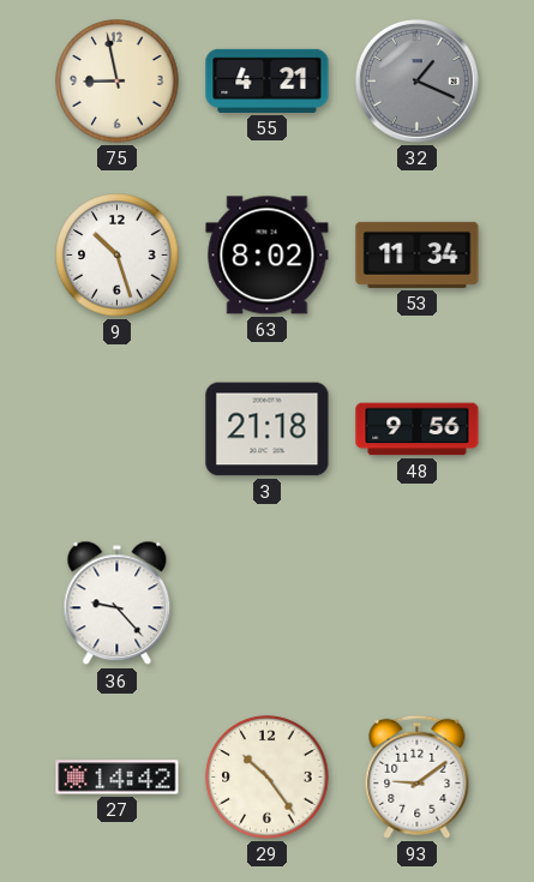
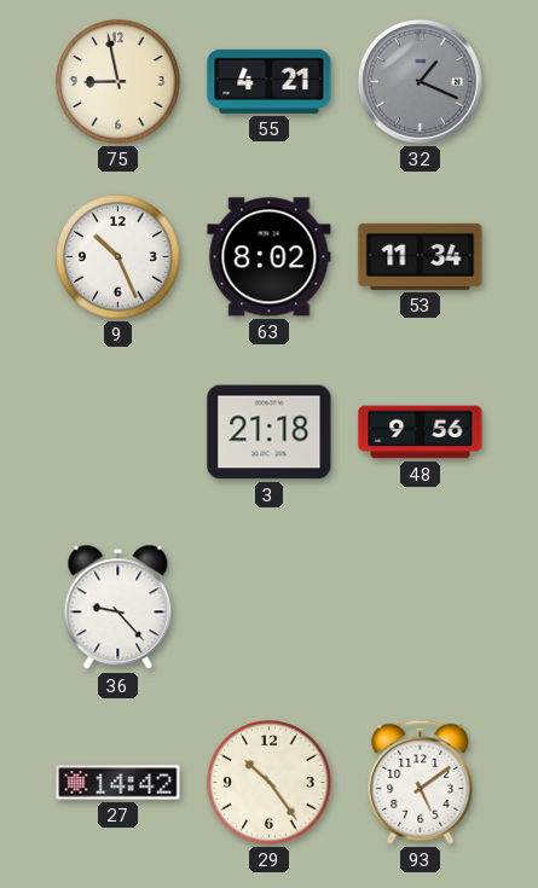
9: 10:27 -> 10:26
93: 9:09 -> 5:09
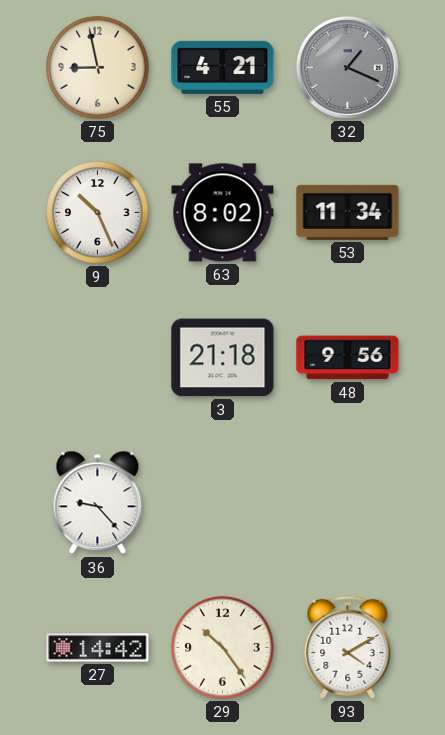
93: 5:09 -> 4:10
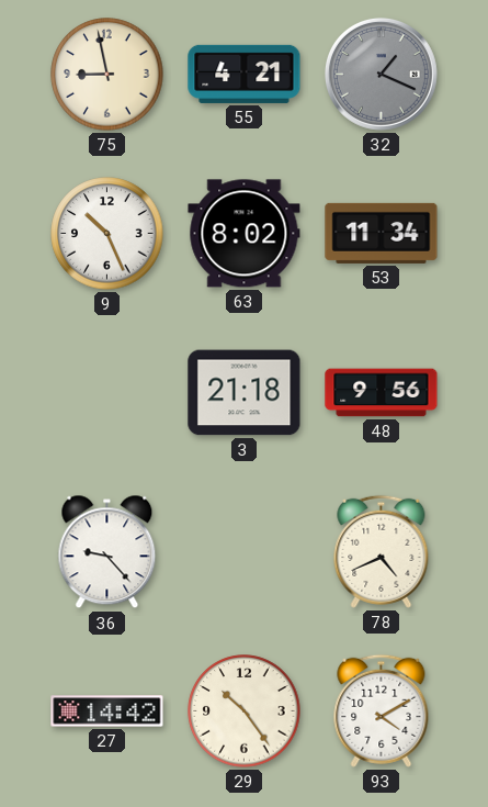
78: none -> 4:41
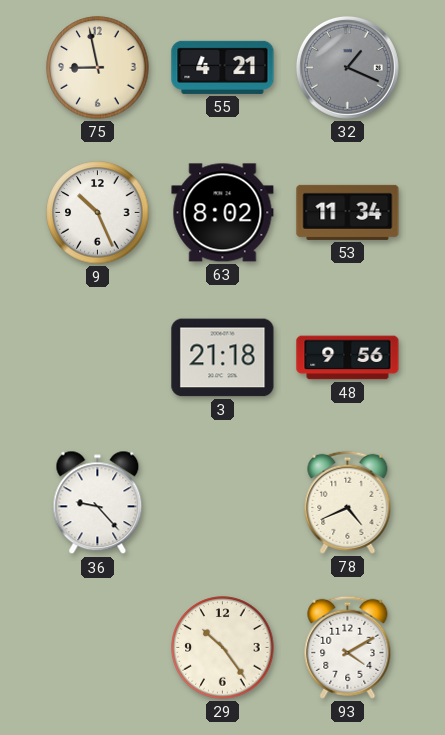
27: 14:42 -> none
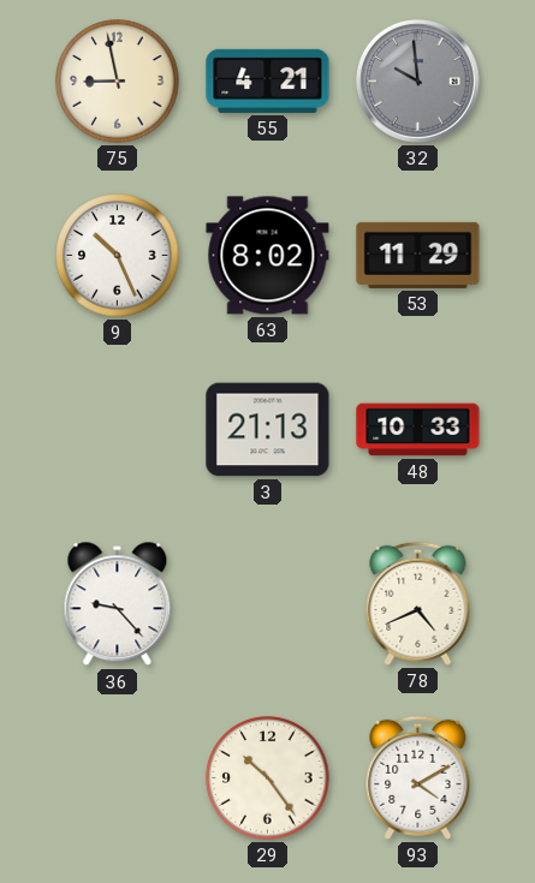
32: 1:19 -> 9:59
53: 11:34 -> 11:29
3: 21:18 -> 21:13
48: 9:56 -> 10:33
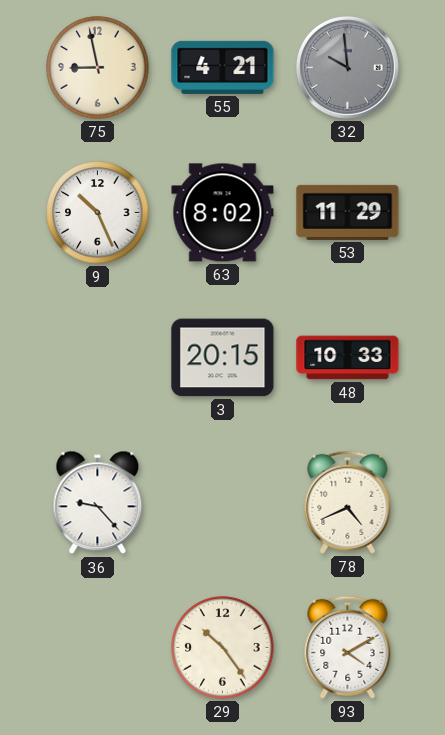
3: 21:13 -> 20:15
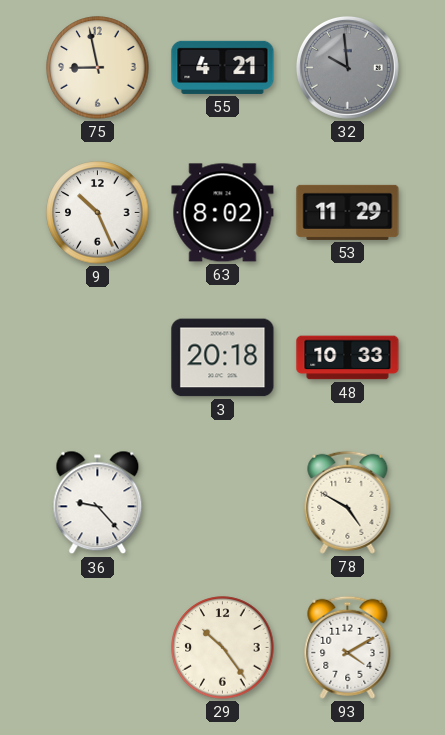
3: 20:15 -> 20:18
78: 4:41 -> 4:50
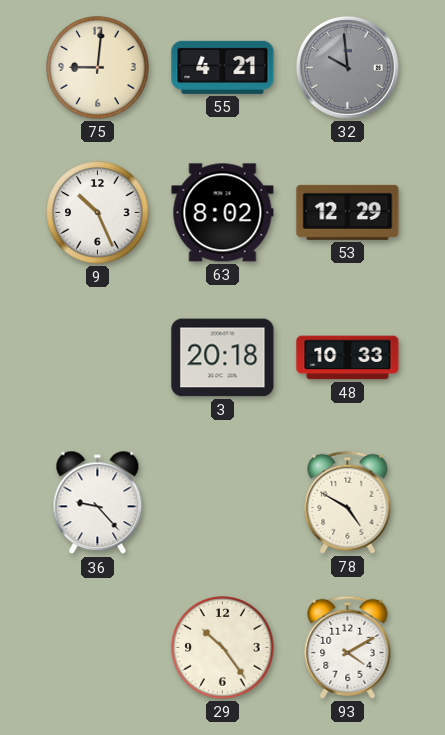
75: 8:58 -> 9:01
53: 11:29 -> 12:29
